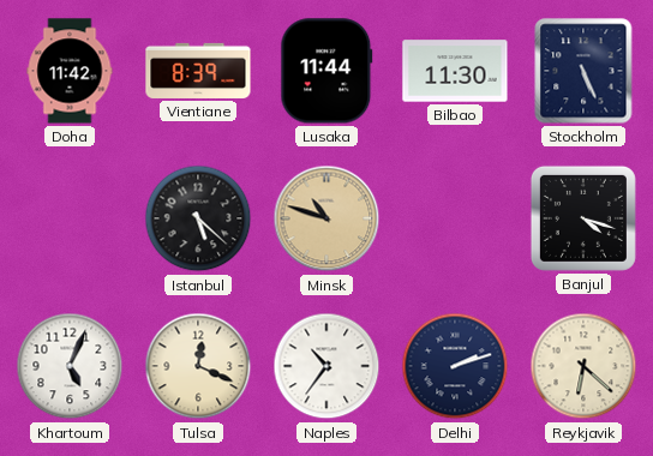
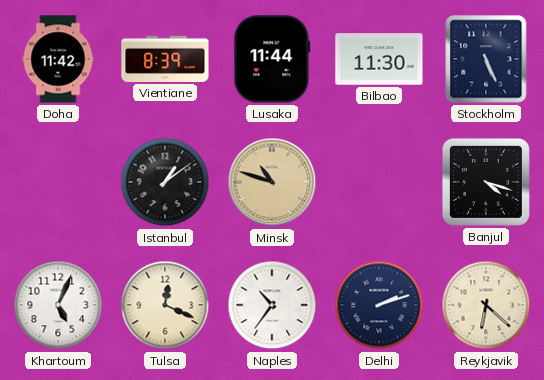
Istanbul: 5:22 -> 1:09
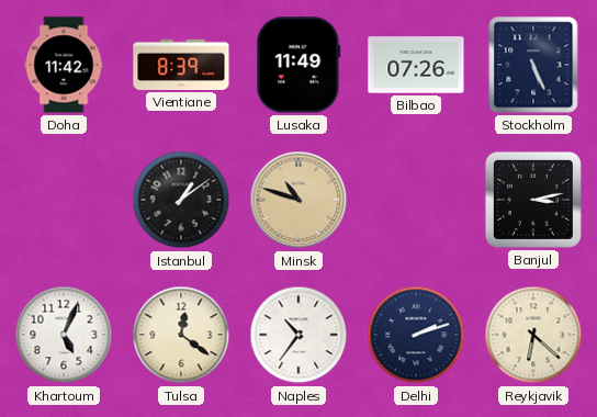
Lusaka: 11:44 -> 11:49
Bilbao: 11:30 -> 07:26
Banjul: 4:18 -> 3:13
Tulsa: 12:19 -> 12:21
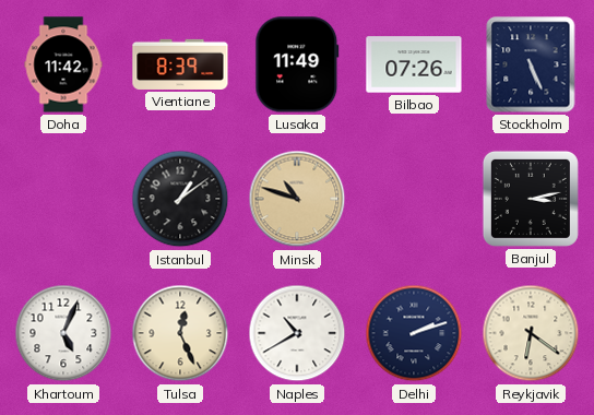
Tulsa: 12:21 -> 12:26
Naples: 10:36 -> 10:40
Reykjavik: 6:22 -> 6:21
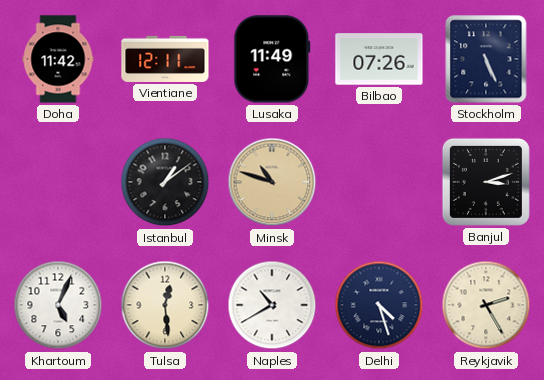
Vientiane: 8:39 -> 12:11
Banjul: 3:13 -> 3:12
Tulsa: 12:26 -> 12:29
Delhi: 2:12 -> 4:27
Reykjavik: 6:21 -> 2:25
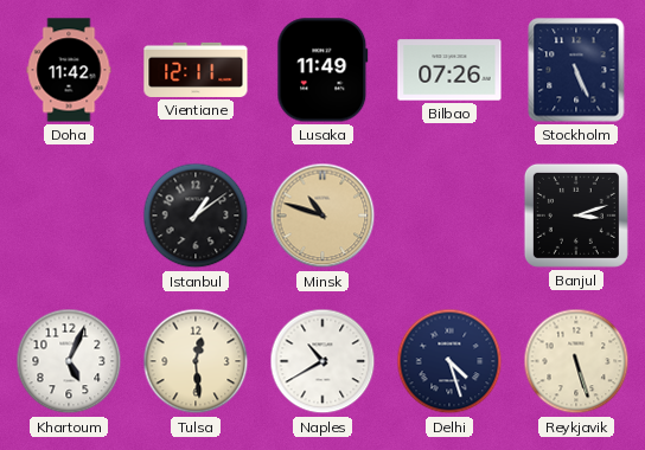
Reykjavik: 2:25 -> 5:27
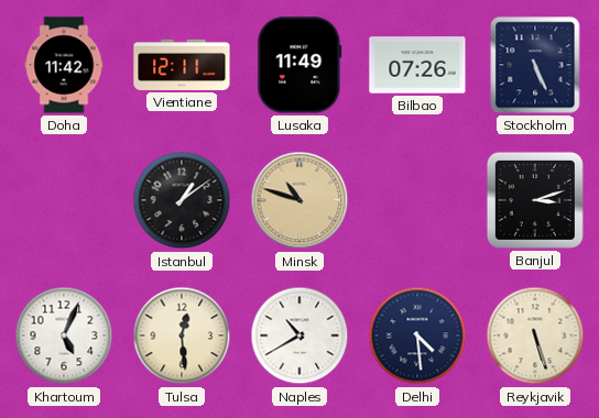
Delhi: 4:27 -> 4:29
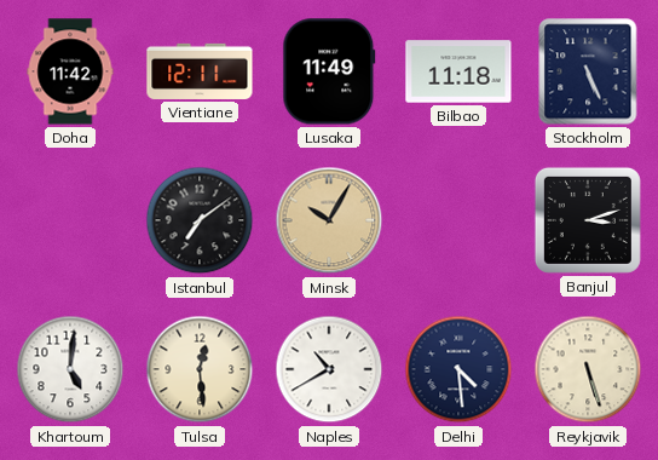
Bilbao: 07:26 -> 11:18
Istanbul: 1:09 -> 7:09
Minsk: 10:48 -> 10:05
Khartoum: 5:04 -> 5:01
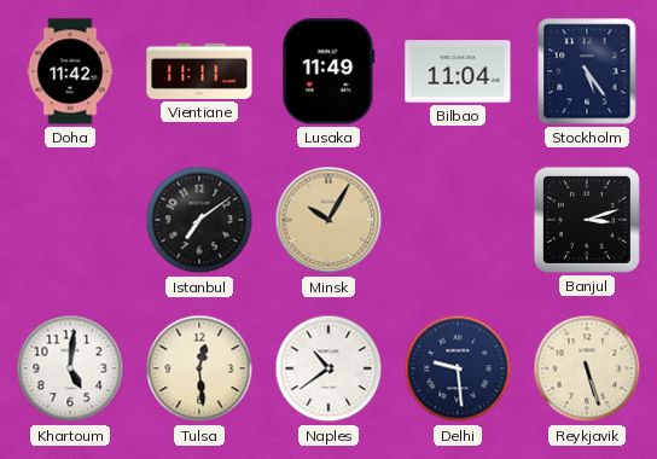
Vientiane: 12:11 -> 11:11
Bilbao: 11:18 -> 11:04
Stockholm: 5:26 -> 5:24
Naples: 10:40 -> 10:39
Delhi: 4:29 -> 9:29
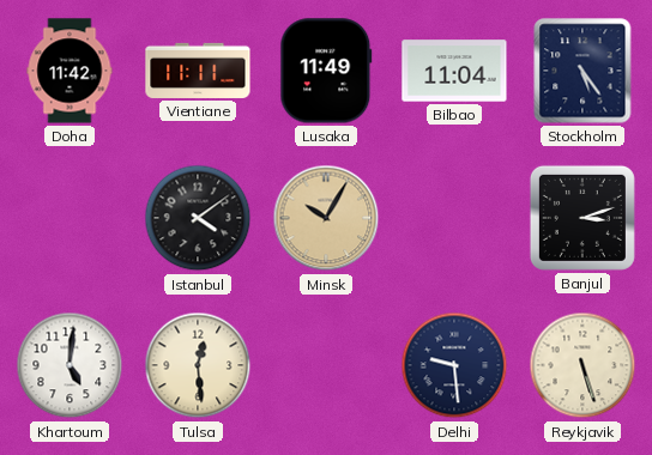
Istanbul: 7:09 -> 4:09
Naples: 10:39 -> none
